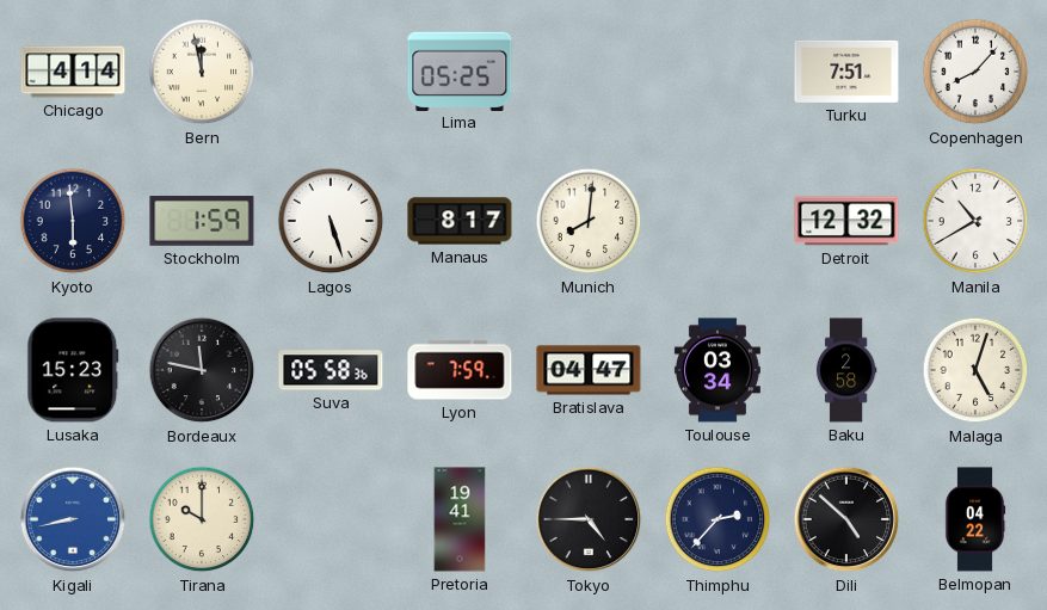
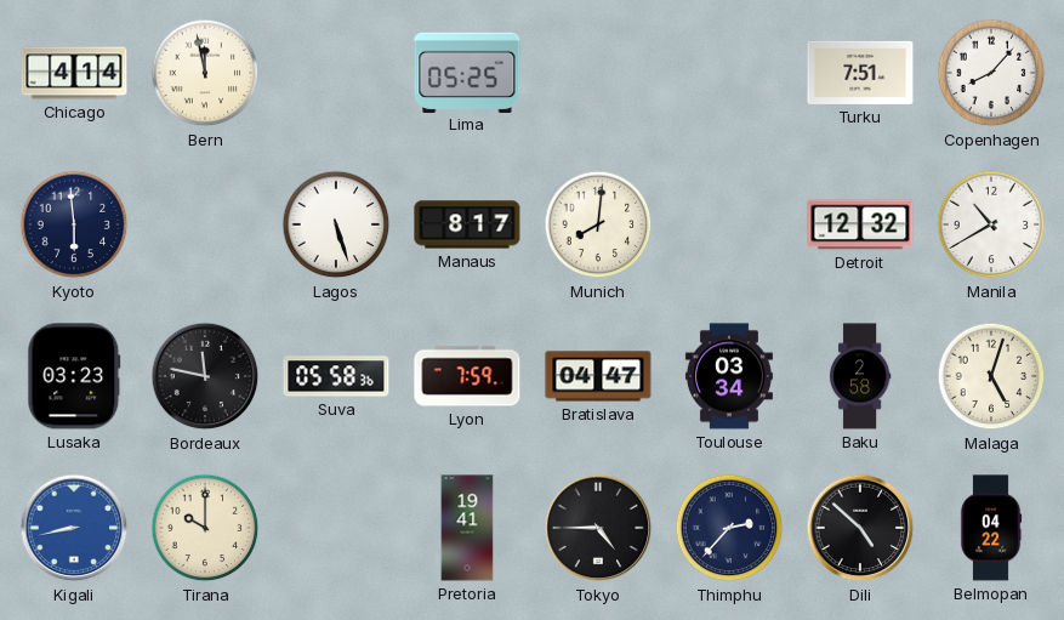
Stockholm: 1:59 -> none
Lusaka: 15:23 -> 03:23
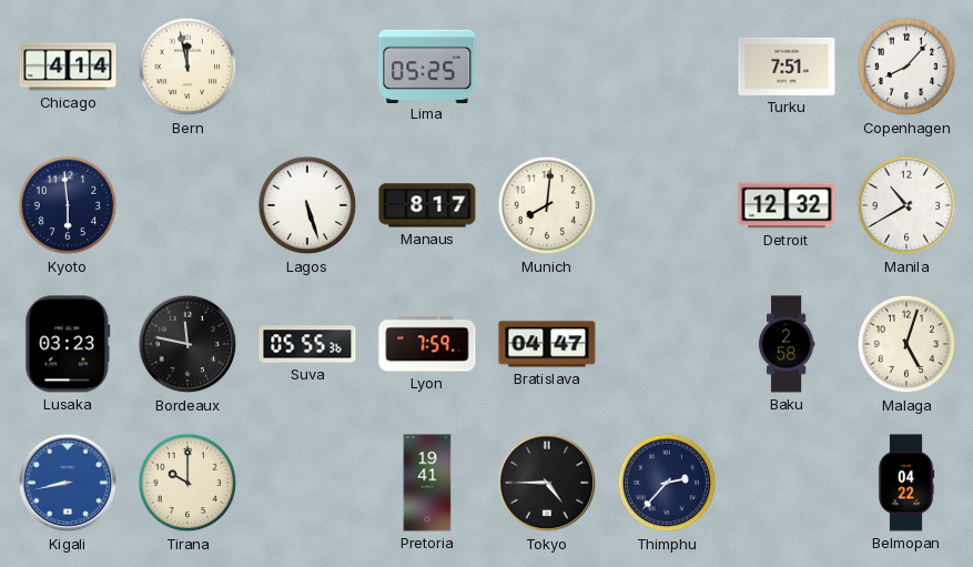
Suva: 05:58 -> 05:55
Toulouse: 03:34 -> none
Dili: 4:52 -> none
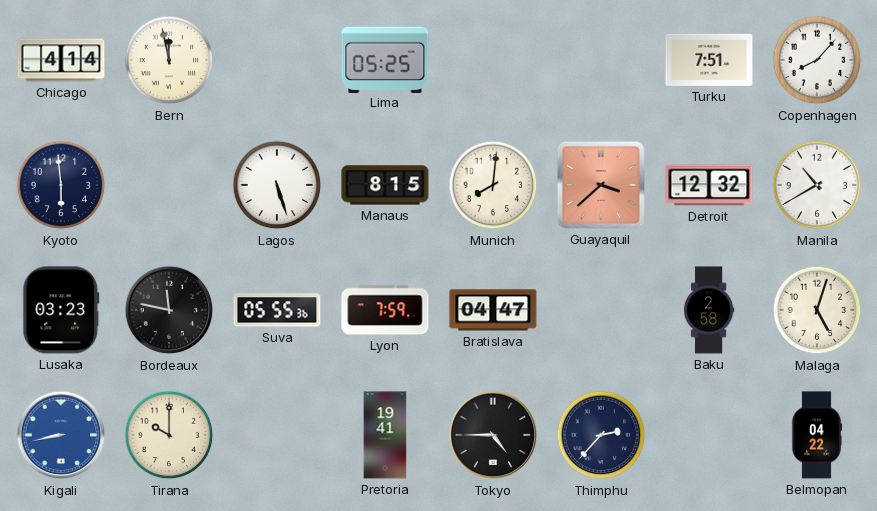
Manaus: 8:17 -> 8:15
Guayaquil: none -> 3:38
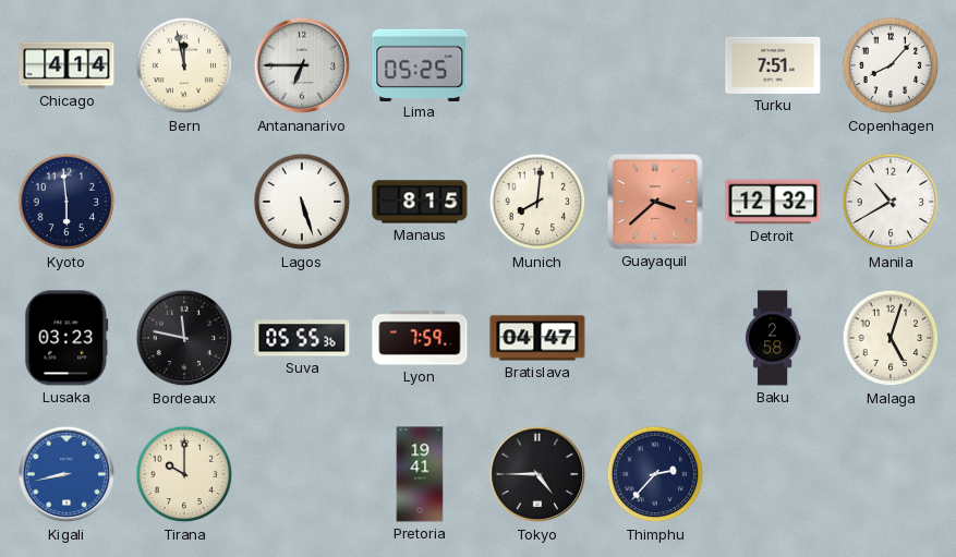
Antananarivo: none -> 6:45
Belmopan: 04:22 -> none
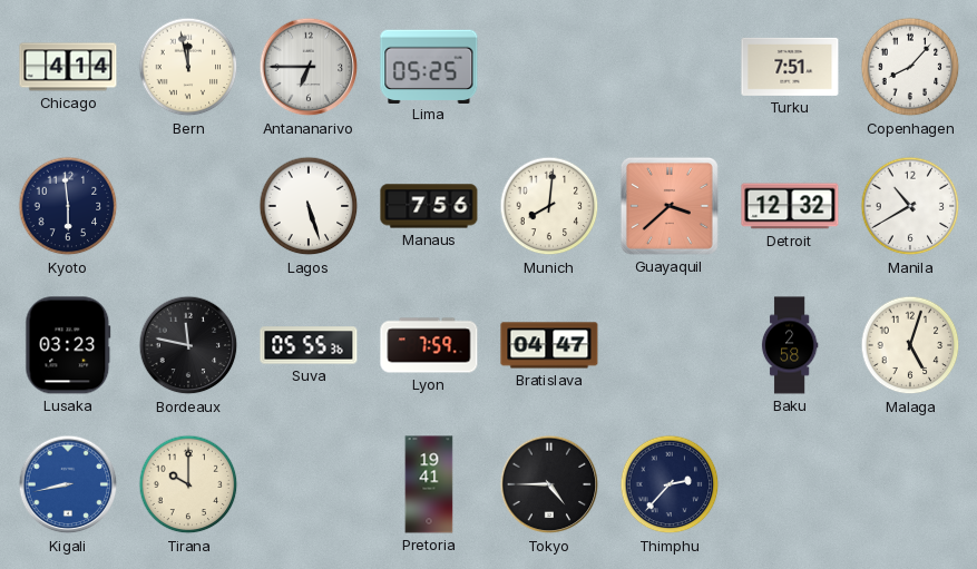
Manaus: 8:15 -> 7:56
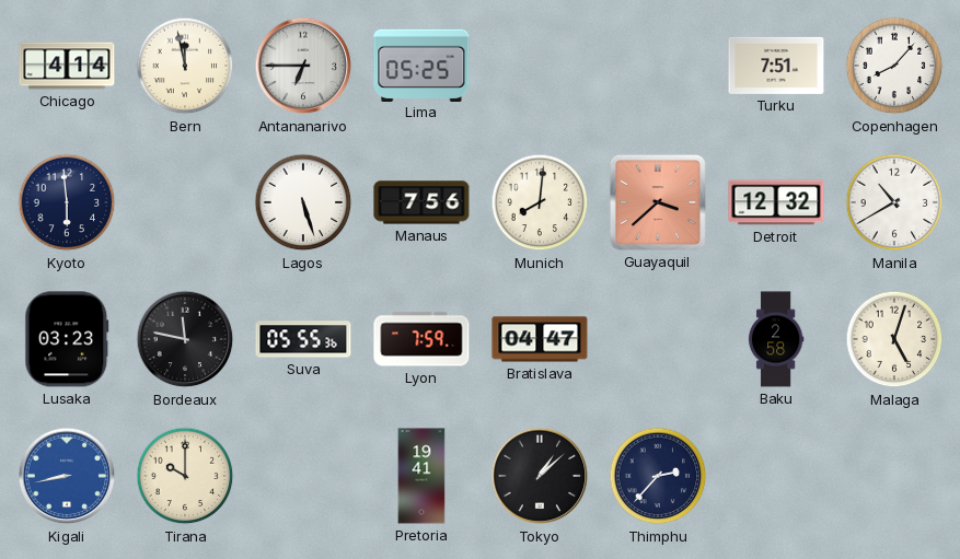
Tokyo: 4:45 -> 1:08
